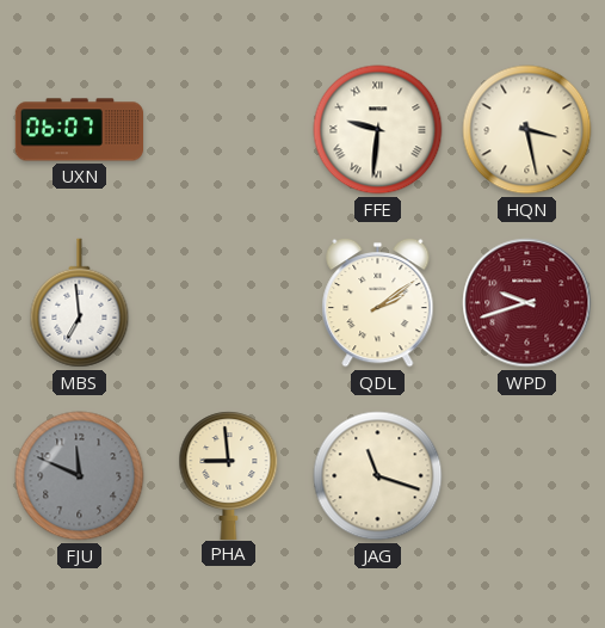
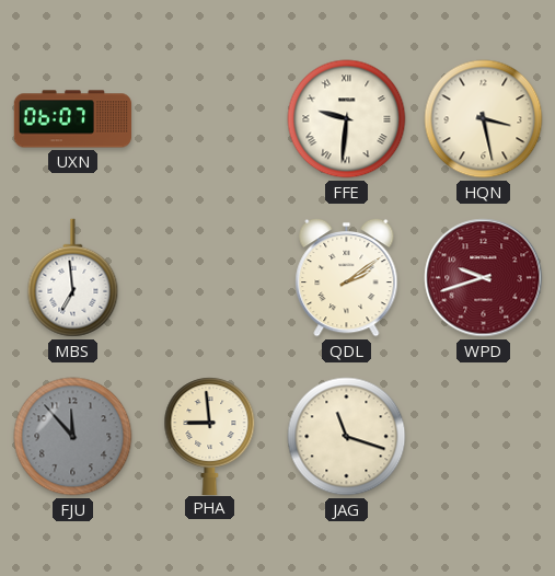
FJU: 11:49 -> 11:53
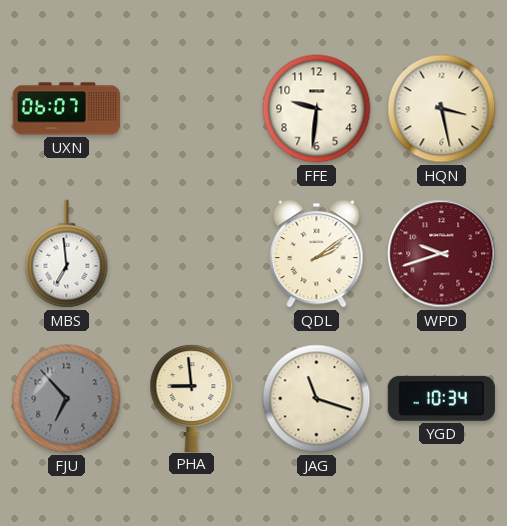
FFE numerals: Roman -> Arabic
FJU: 11:53 -> 6:53
YGD: none -> 10:34
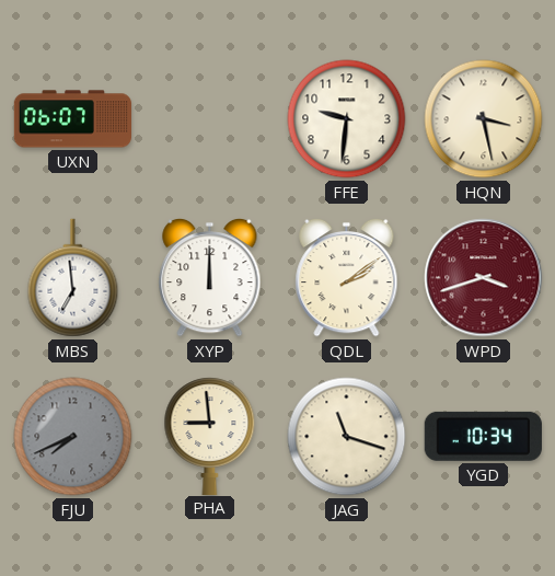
XYP: none -> 12:00
WPD: 9:42 -> 3:42
FJU: 6:53 -> 7:41
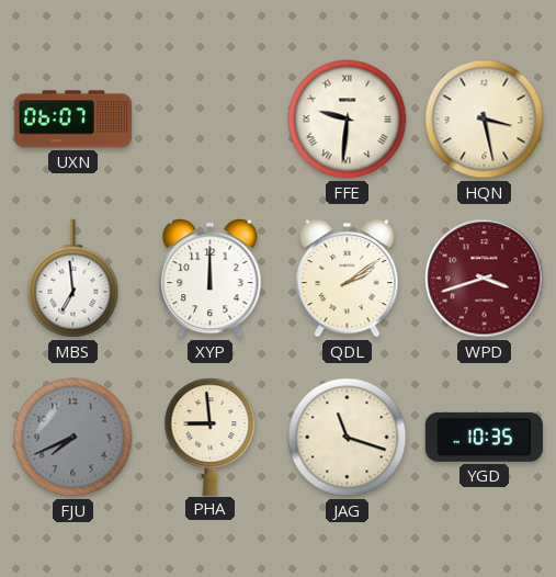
FFE numerals: Arabic -> Roman
YGD: 10:34 -> 10:35
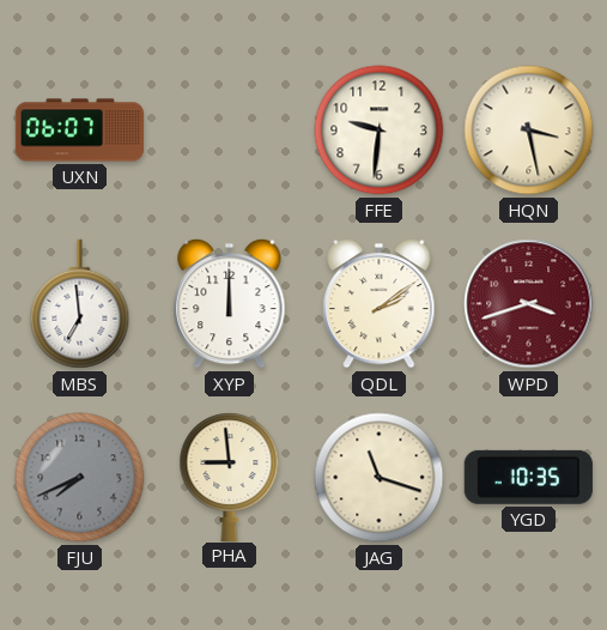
FFE numerals: Roman -> Arabic
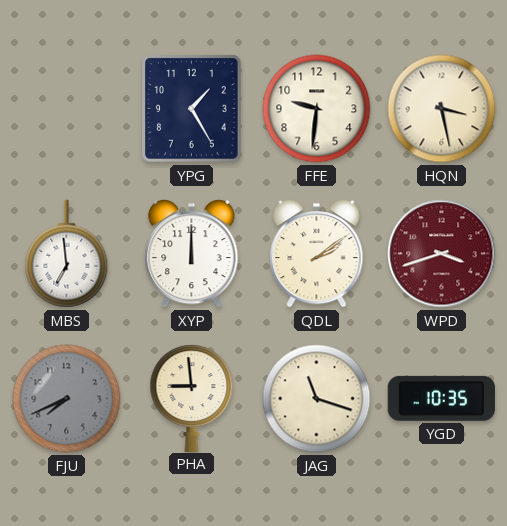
UXN: 06:07 -> none
YPG: none -> 1:25
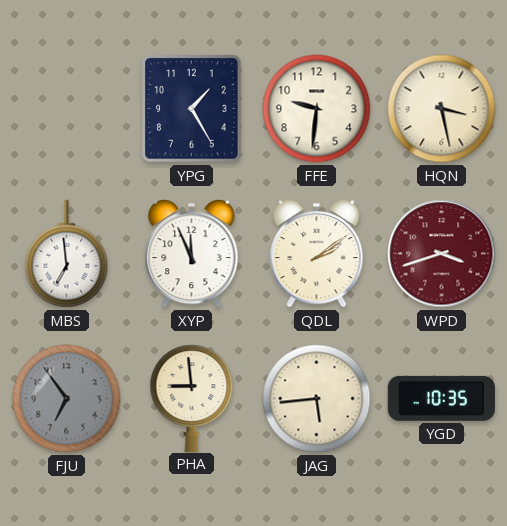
XYP: 12:00 -> 11:56
FJU: 7:41 -> 6:54
JAG: 11:18 -> 5:44
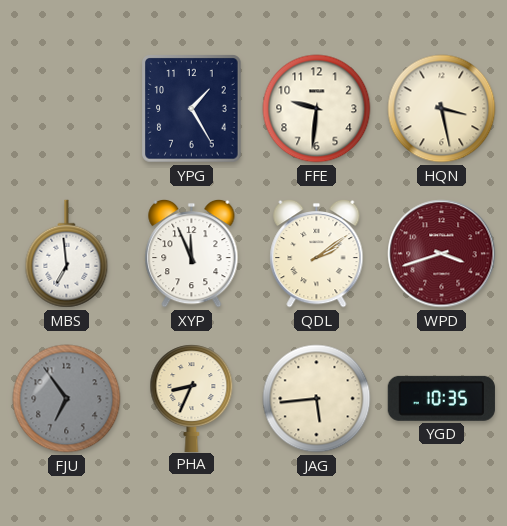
PHA: 8:59 -> 8:34
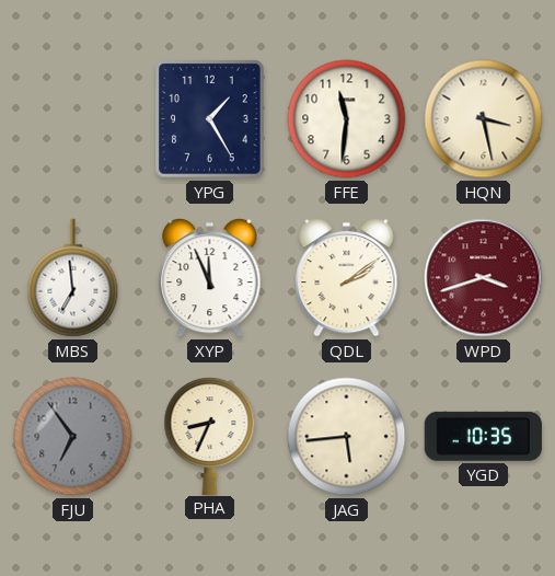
FFE: 9:31 -> 11:31
